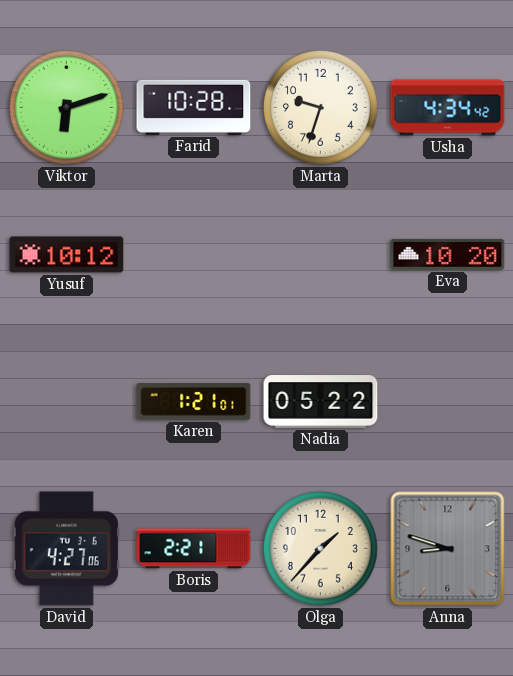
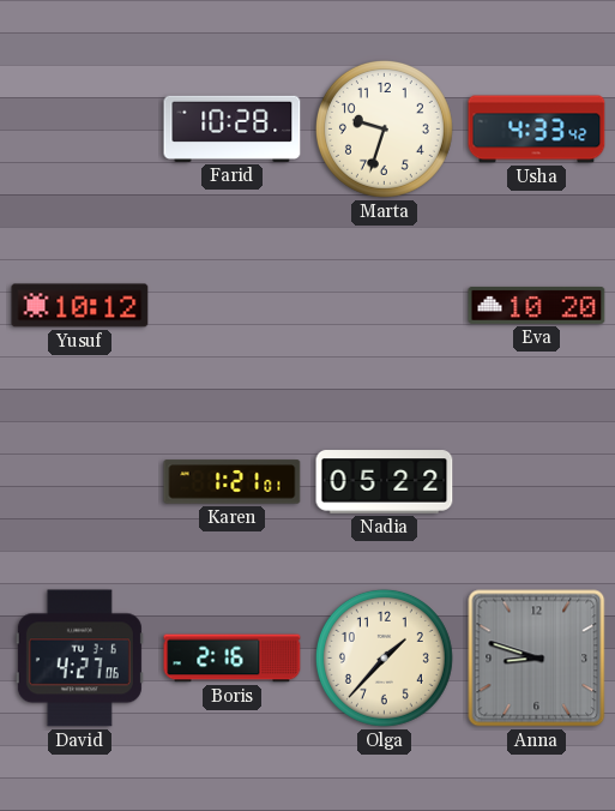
Viktor: 6:12 -> none
Usha: 4:34 -> 4:33
Boris: 2:21 -> 2:16
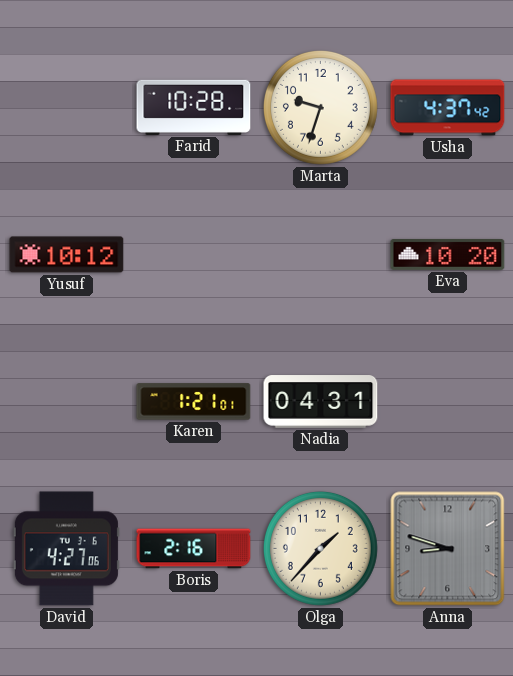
Usha: 4:33 -> 4:37
Nadia: 05:22 -> 04:31
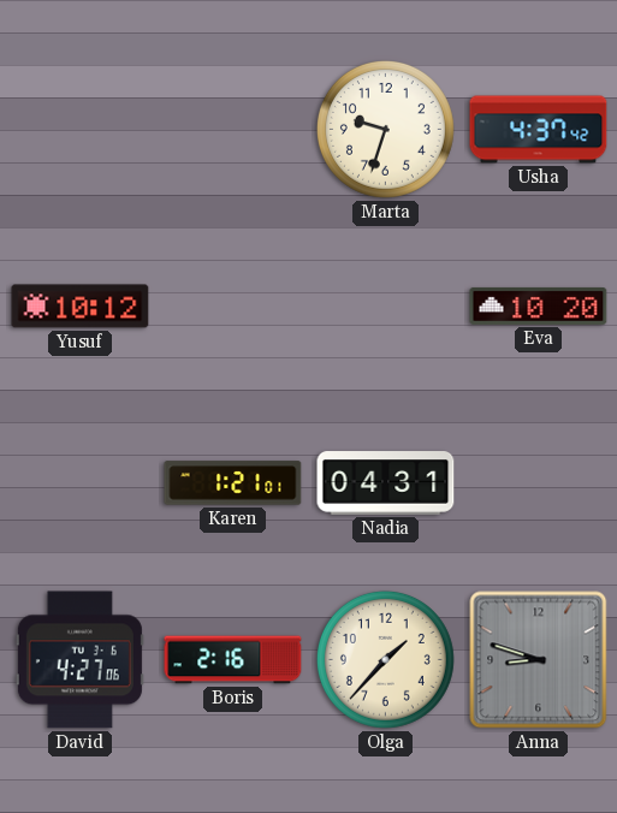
Farid: 10:28 -> none
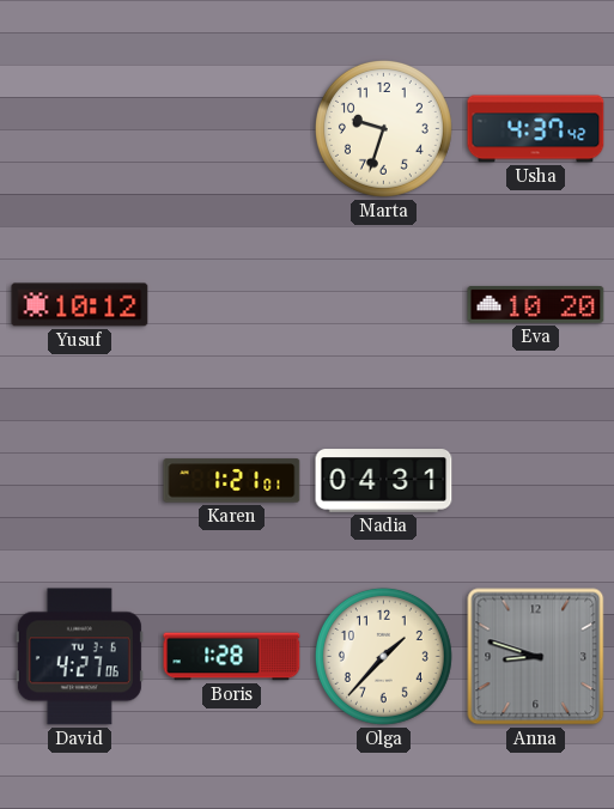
Boris: 2:16 -> 1:28
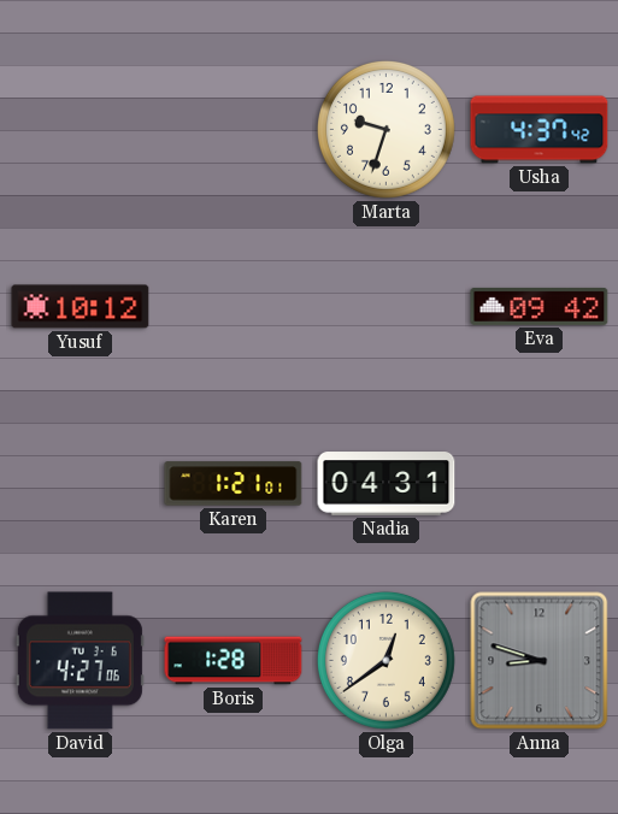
Eva: 10:20 -> 09:42
Olga: 1:37 -> 12:39
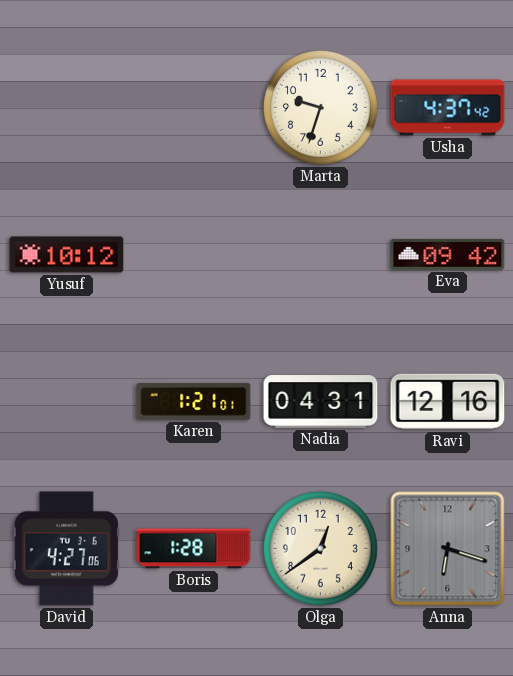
Ravi: none -> 12:16
Anna: 8:48 -> 6:18
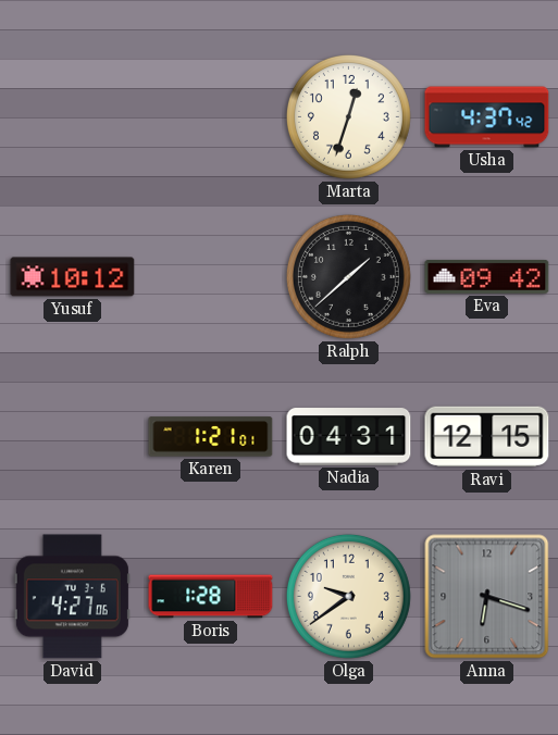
Marta: 9:33 -> 12:33
Ralph: none -> 1:38
Ravi: 12:16 -> 12:15
Olga: 12:39 -> 9:39
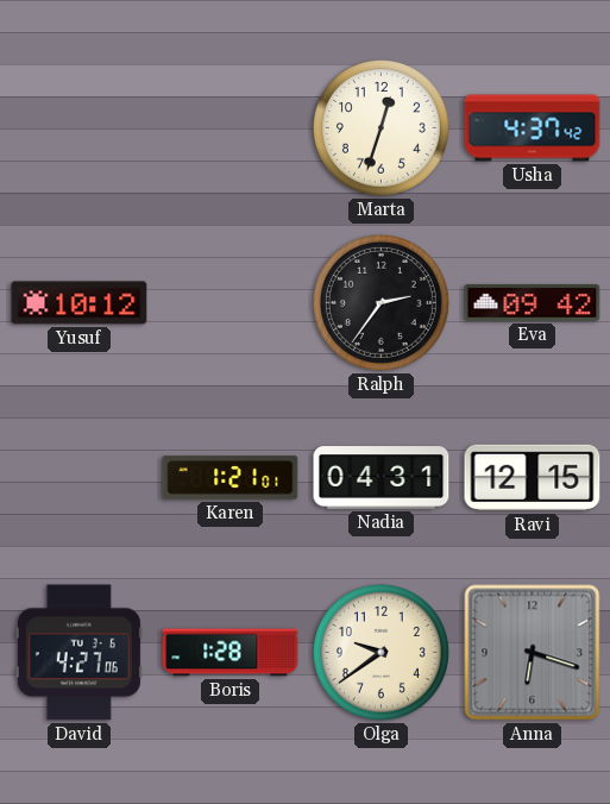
Ralph: 1:38 -> 2:36
